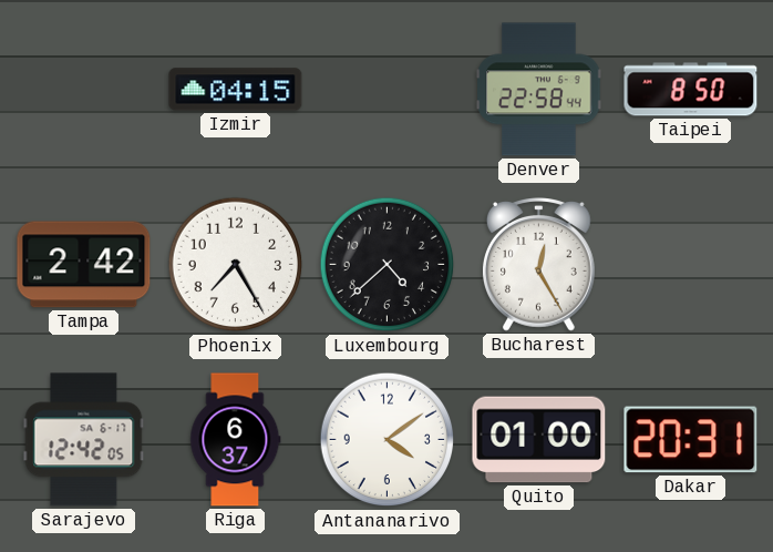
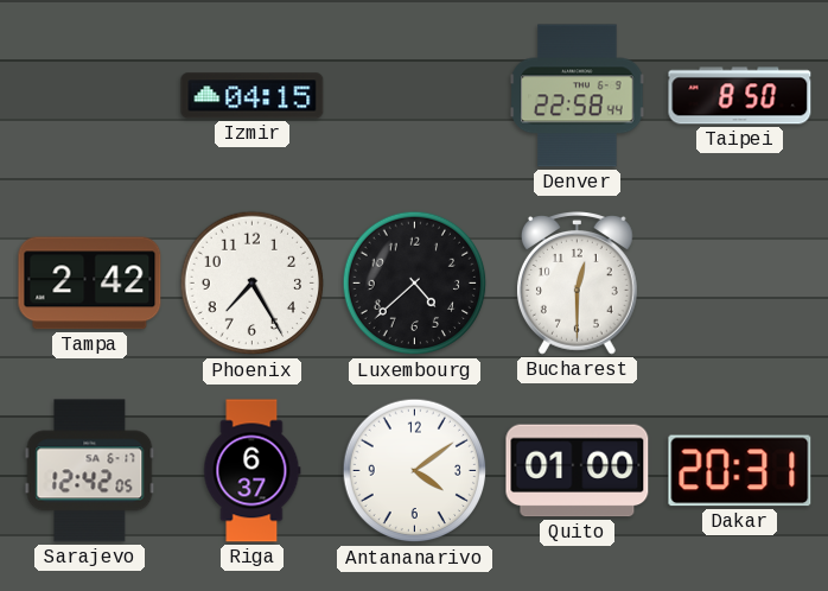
Bucharest: 12:25 -> 12:30
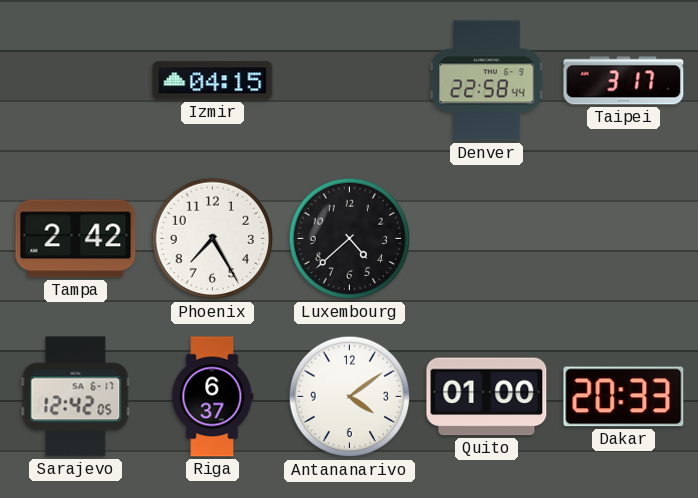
Taipei: 8:50 -> 3:17
Bucharest: 12:30 -> none
Dakar: 20:31 -> 20:33
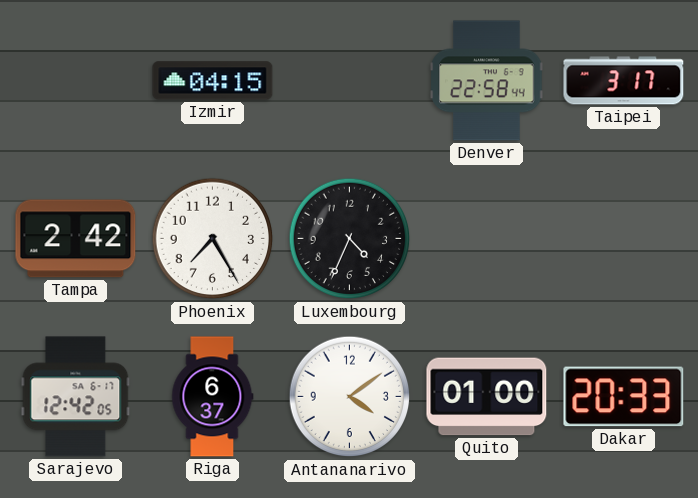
Luxembourg: 4:38 -> 4:34
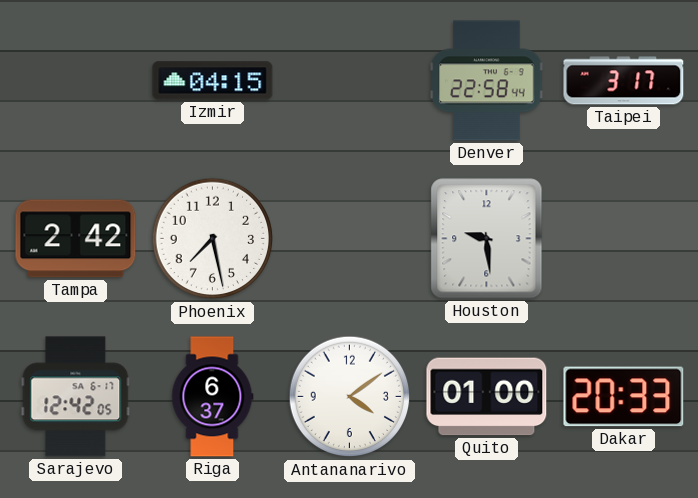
Phoenix: 7:25 -> 7:28
Luxembourg: 4:34 -> none
Houston: none -> 9:29
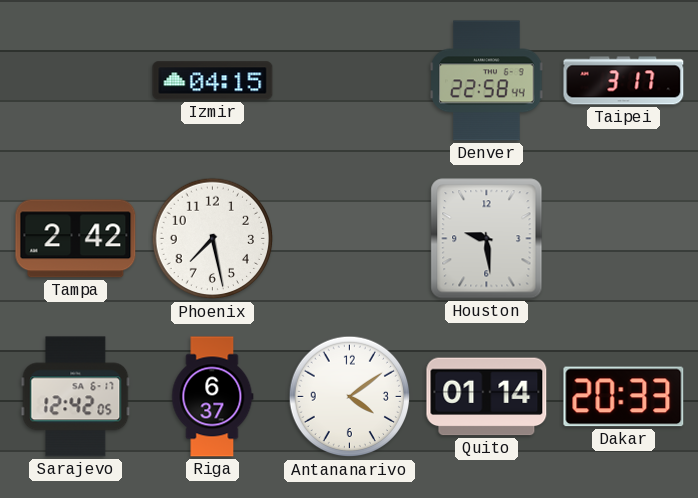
Quito: 01:00 -> 01:14
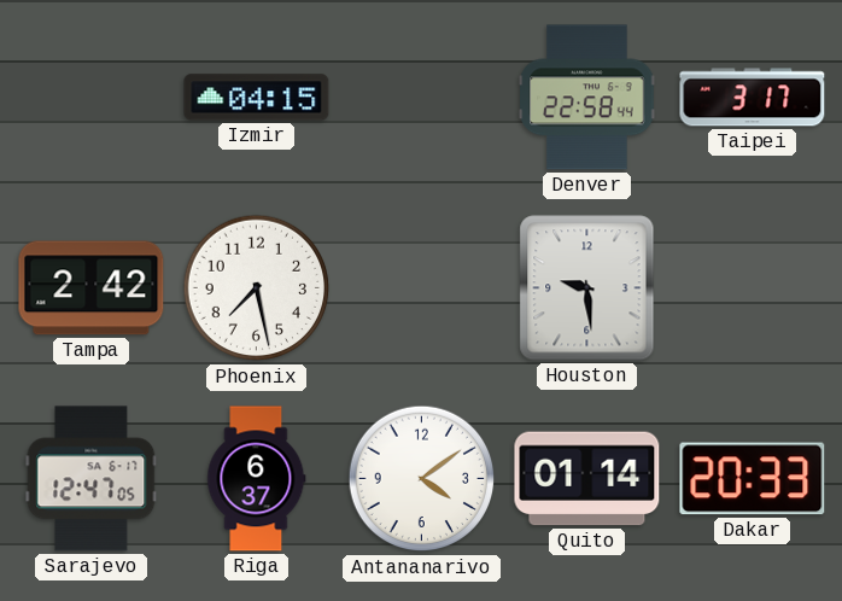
Sarajevo: 12:42 -> 12:47
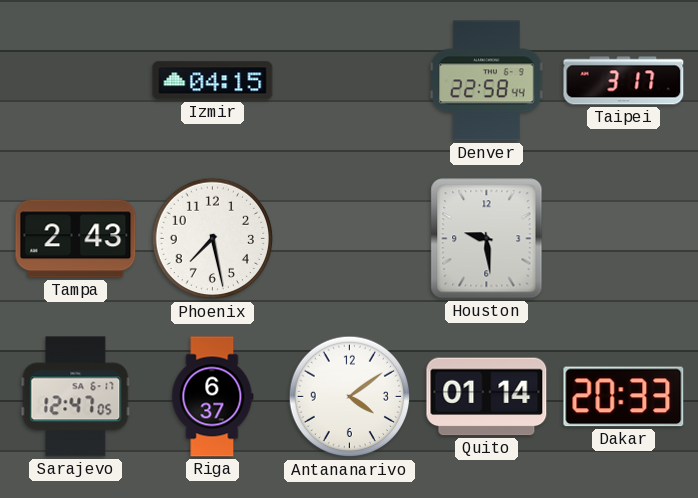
Tampa: 2:42 -> 2:43
